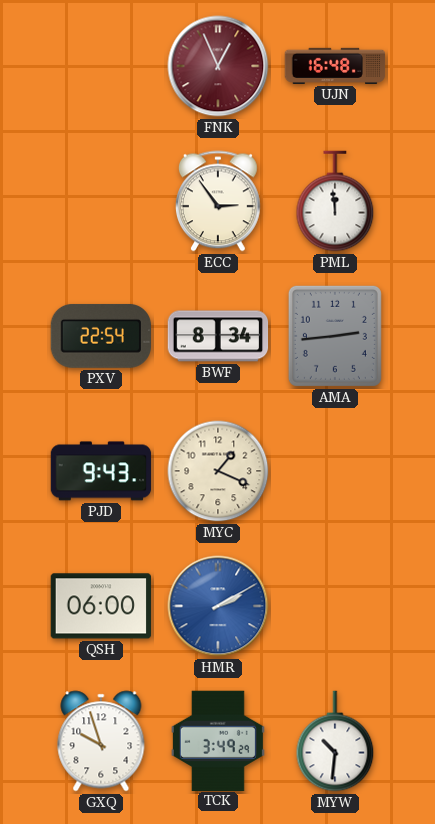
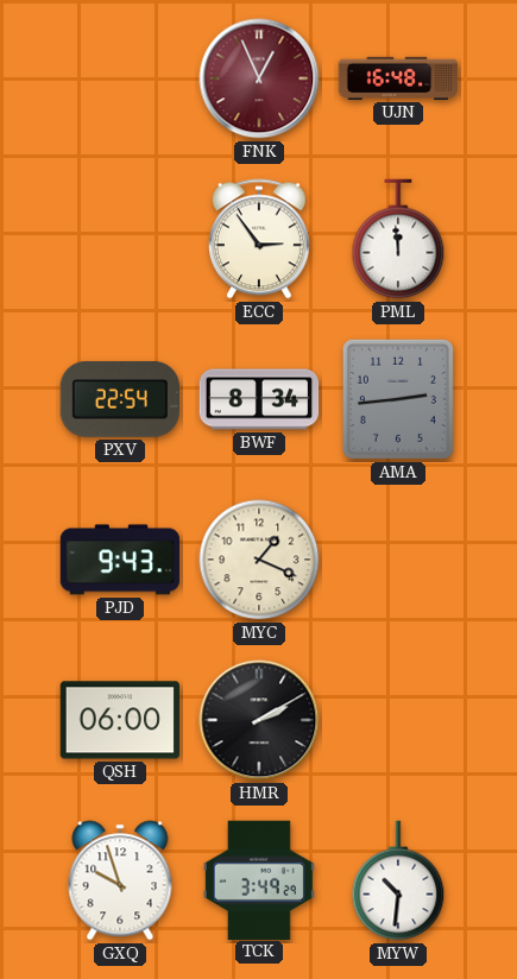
HMR dial: blue -> black
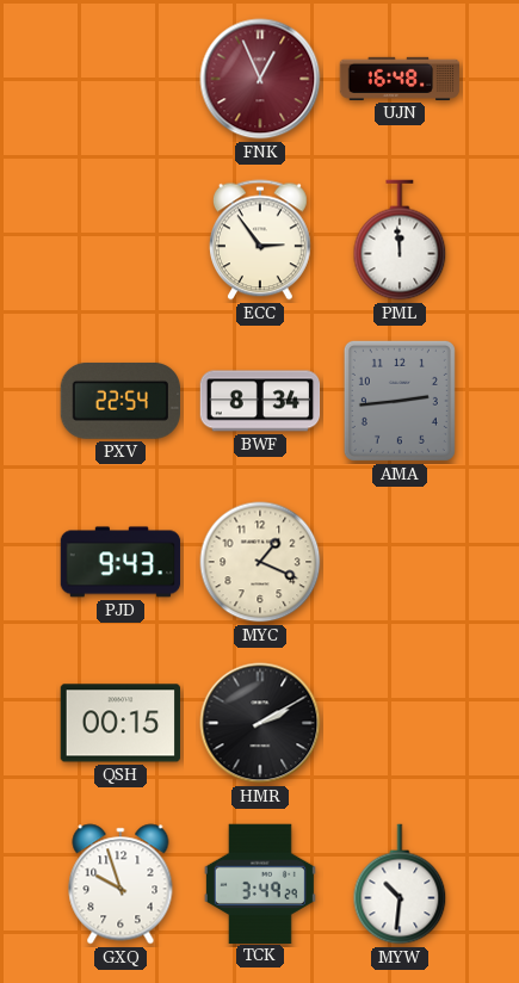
QSH: 06:00 -> 00:15
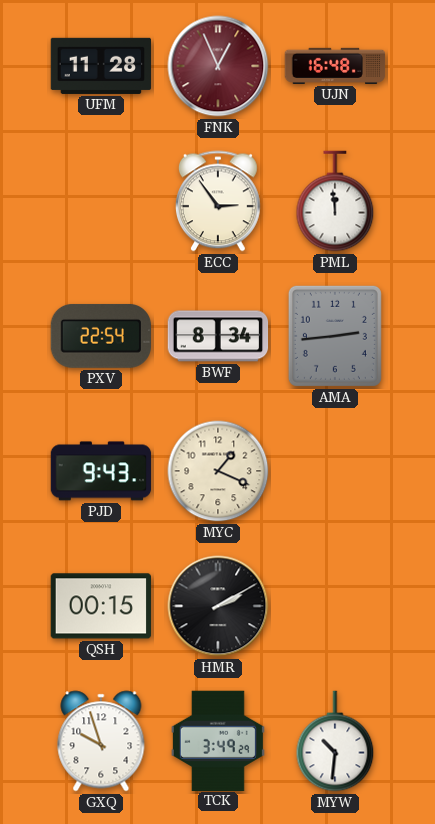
UFM: none -> 11:28
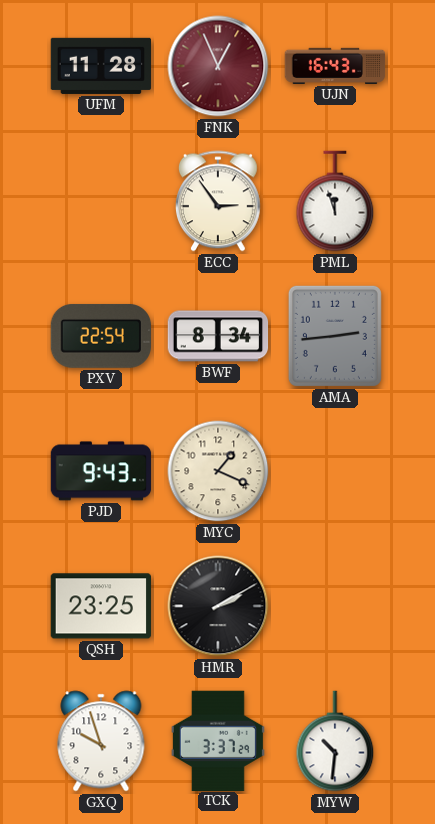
UJN: 16:48 -> 16:43
PML: 11:59 -> 11:57
QSH: 00:15 -> 23:25
TCK: 3:49 -> 3:37
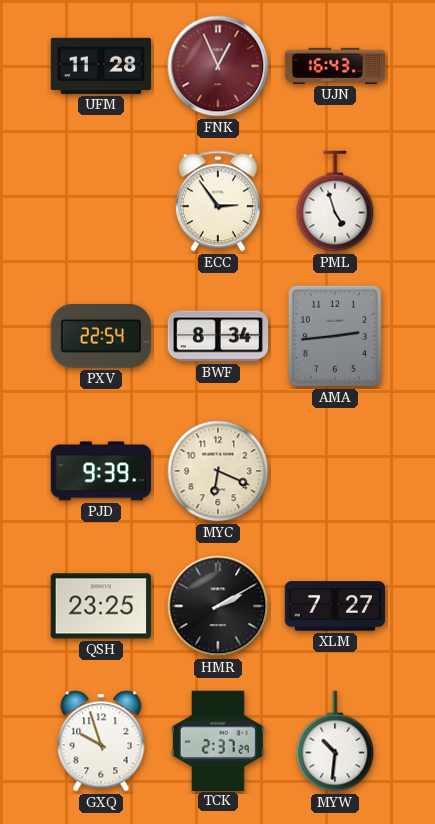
PML: 11:57 -> 4:57
PJD: 9:43 -> 9:39
MYC: 1:19 -> 6:19
XLM: none -> 7:27
TCK: 3:37 -> 2:37
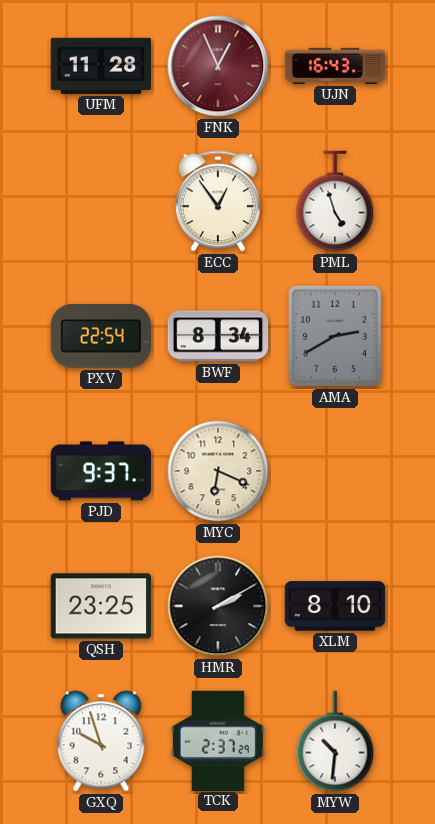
ECC: 2:54 -> 12:54
AMA: 2:44 -> 2:40
PJD: 9:39 -> 9:37
XLM: 7:27 -> 8:10
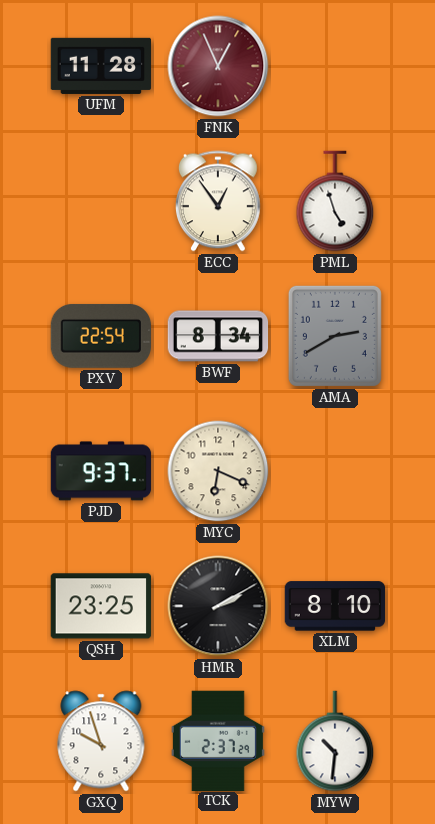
UJN: 16:43 -> none
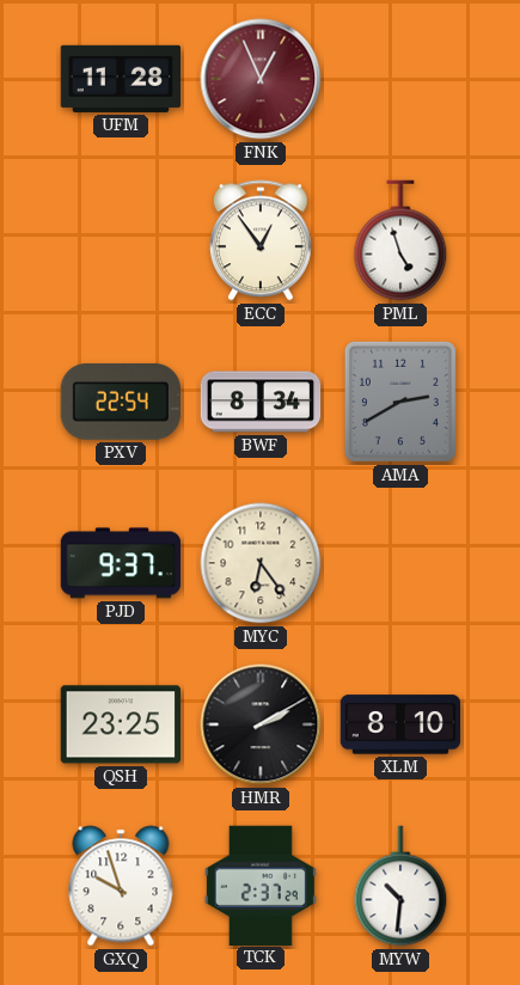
MYC: 6:19 -> 6:24
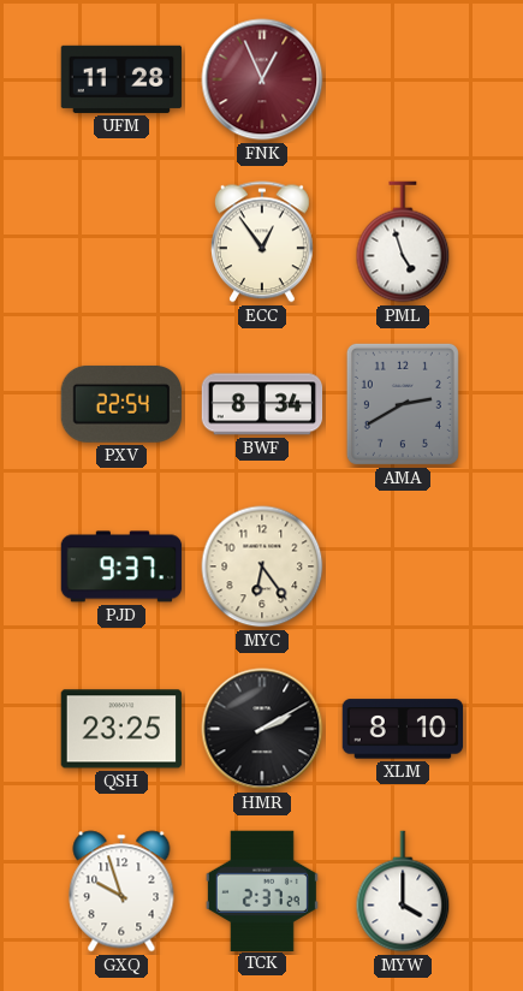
MYW: 10:31 -> 4:00
